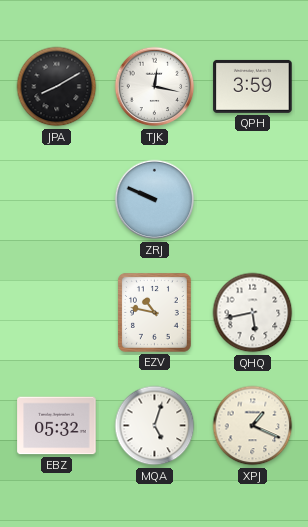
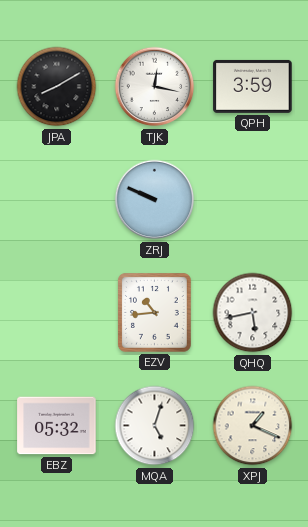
EZV: 10:47 -> 10:44
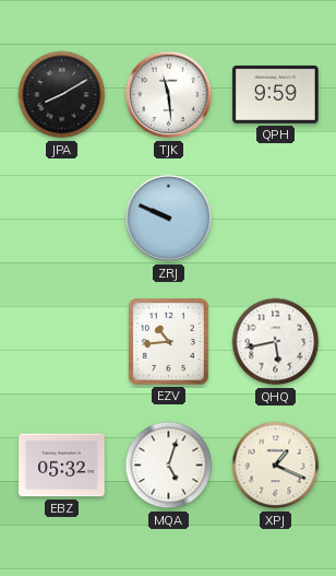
TJK: 12:17 -> 11:29
QPH: 3:59 -> 9:59
